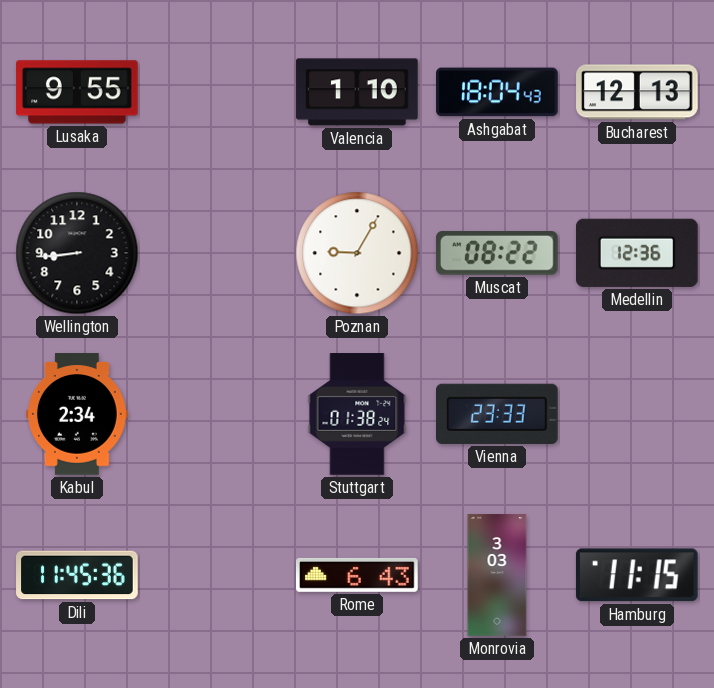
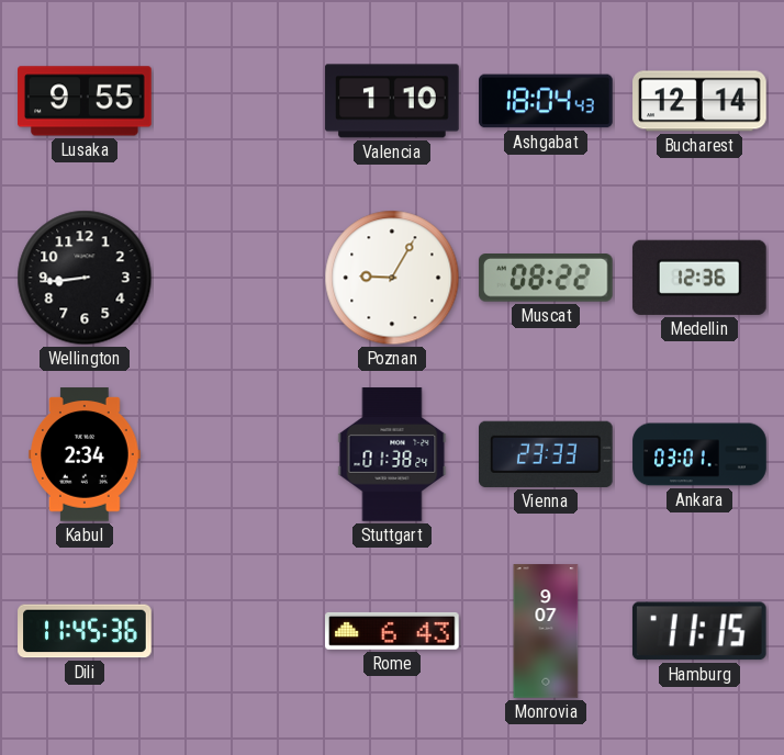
Bucharest: 12:13 -> 12:14
Ankara: none -> 03:01
Monrovia: 3:03 -> 9:07
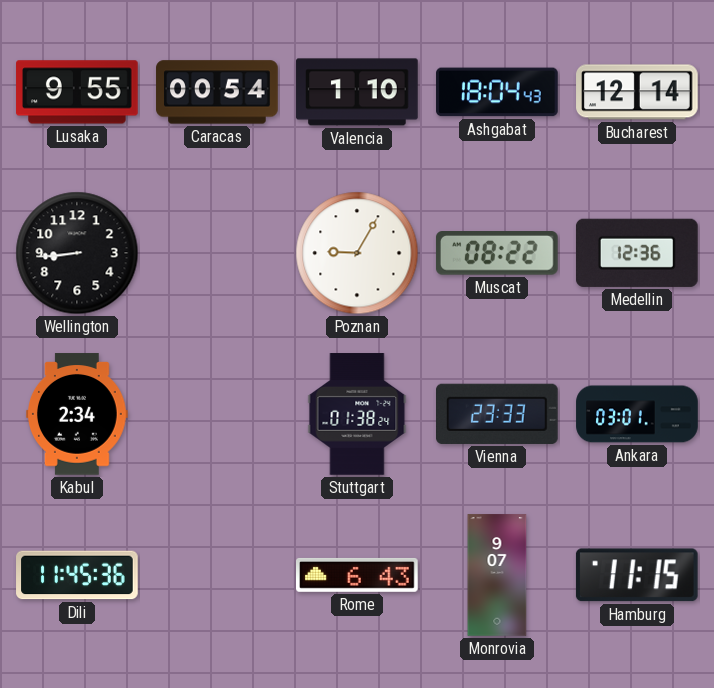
Caracas: none -> 00:54
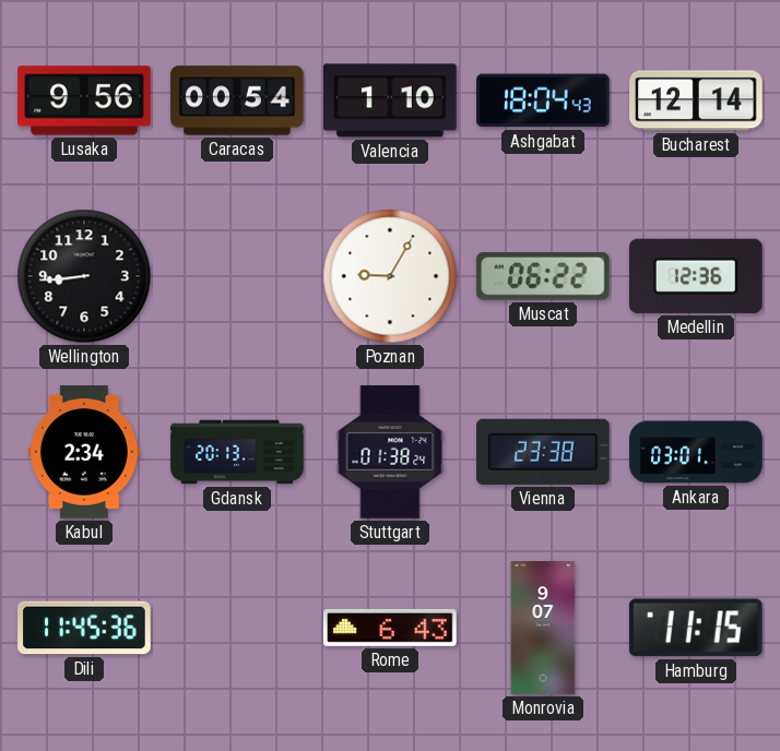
Lusaka: 9:55 -> 9:56
Muscat: 08:22 -> 06:22
Gdansk: none -> 20:13
Vienna: 23:33 -> 23:38
